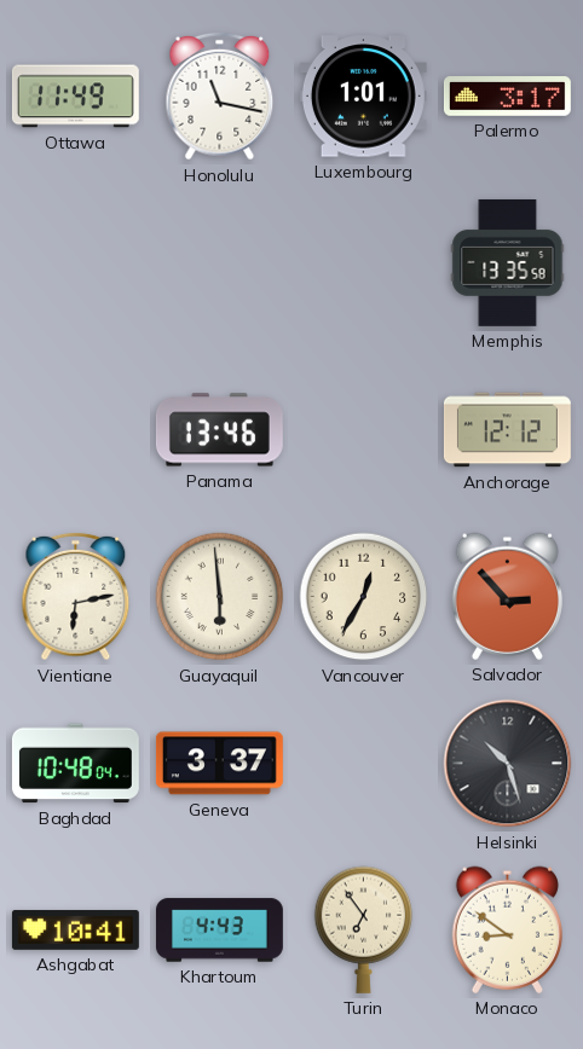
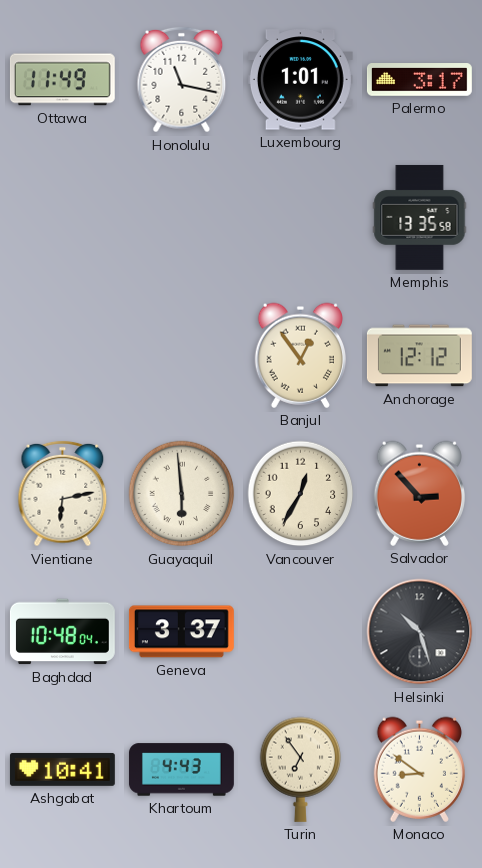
Panama: 13:46 -> none
Banjul: none -> 12:54
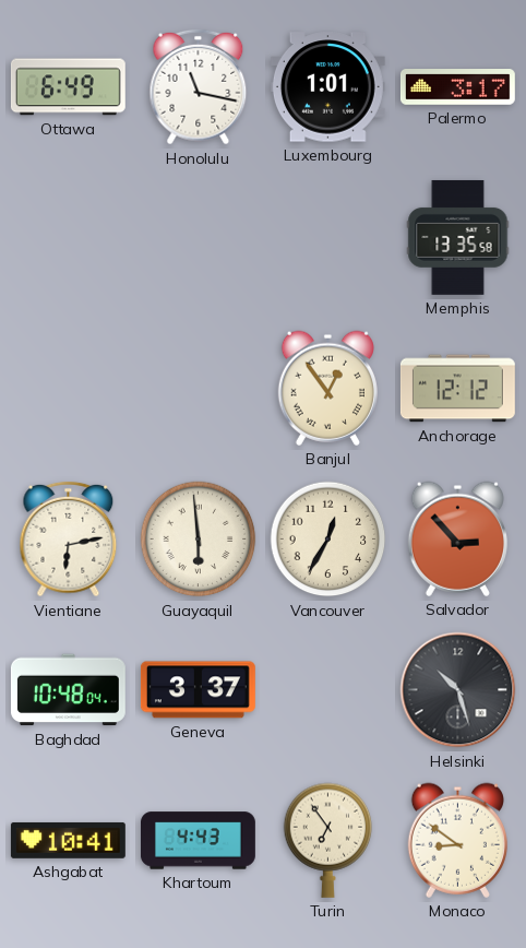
Ottawa: 11:49 -> 6:49
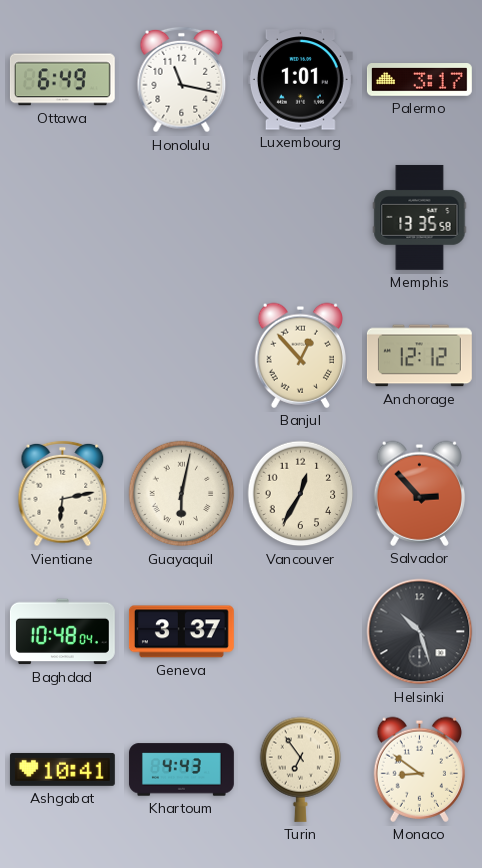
Banjul: 12:54 -> 12:53
Guayaquil: 5:59 -> 6:02
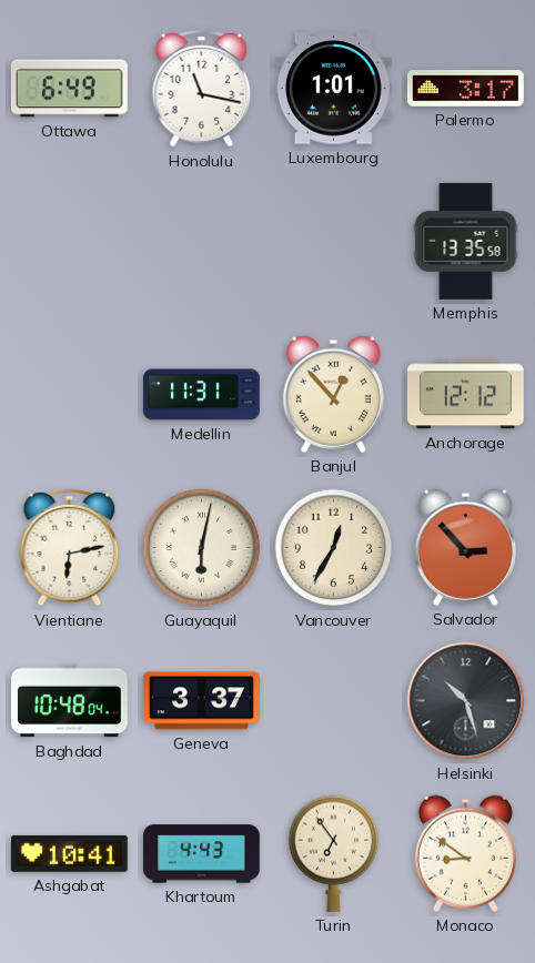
Medellin: none -> 11:31
